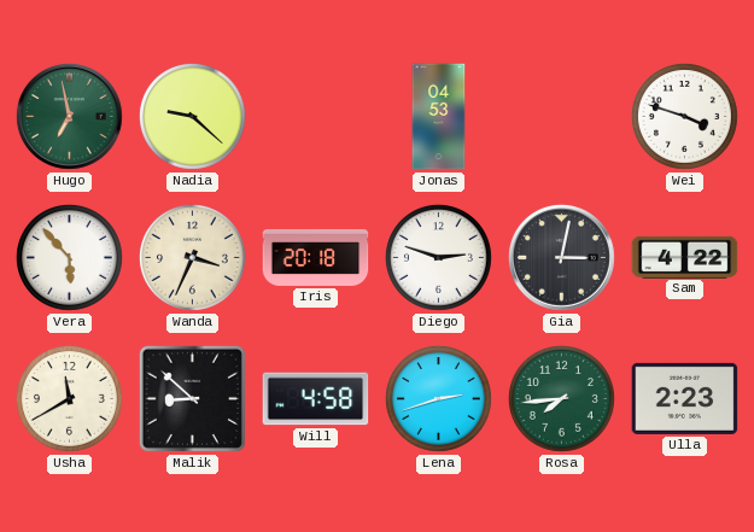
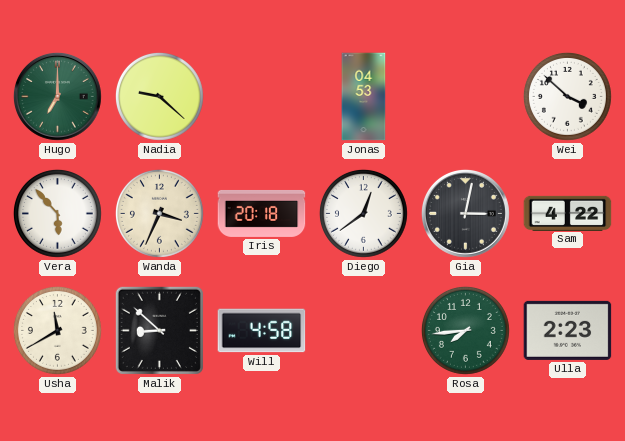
Hugo: 6:58 -> 7:00
Wei: 3:48 -> 3:52
Diego: 2:48 -> 12:39
Lena: 2:42 -> none
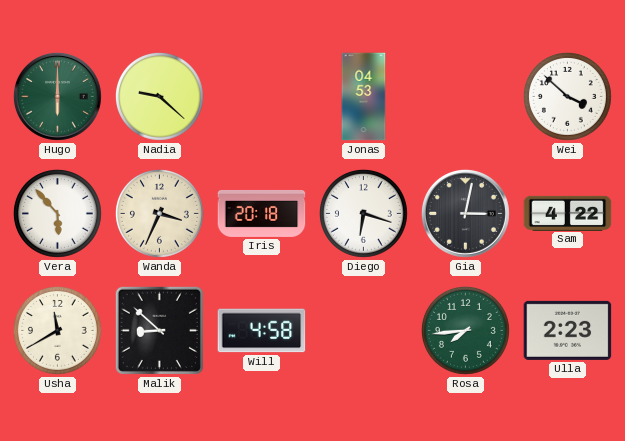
Hugo: 7:00 -> 6:00
Diego: 12:39 -> 6:18
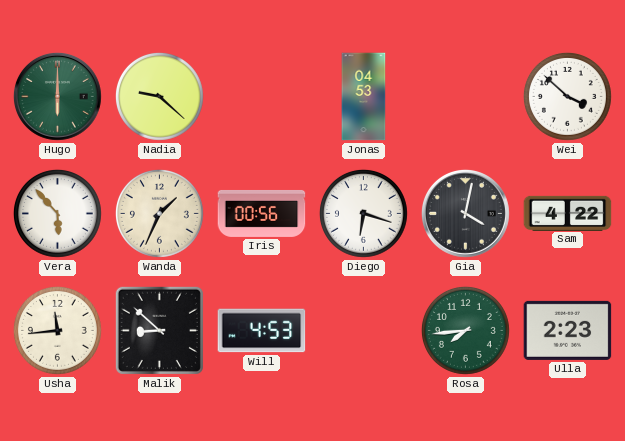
Wanda: 3:34 -> 1:34
Iris: 20:18 -> 00:56
Gia: 3:02 -> 4:02
Usha: 11:40 -> 11:44
Will: 4:58 -> 4:53
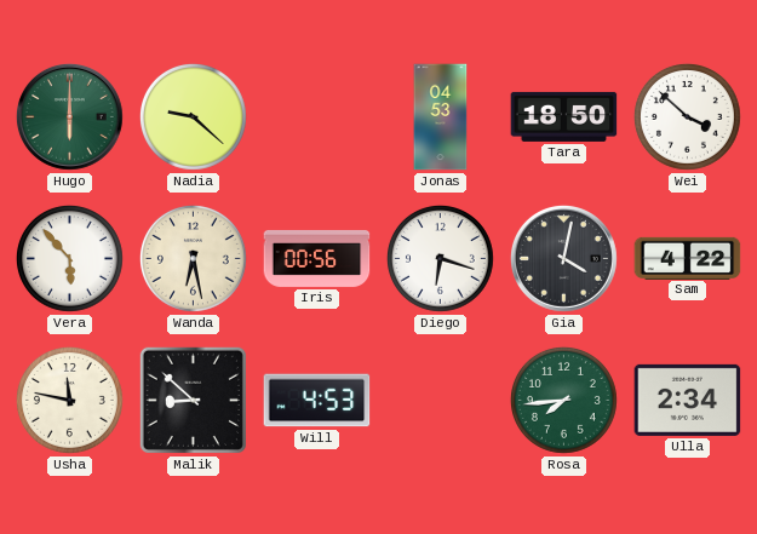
Tara: none -> 18:50
Wanda: 1:34 -> 6:28
Usha: 11:44 -> 11:47
Ulla: 2:23 -> 2:34
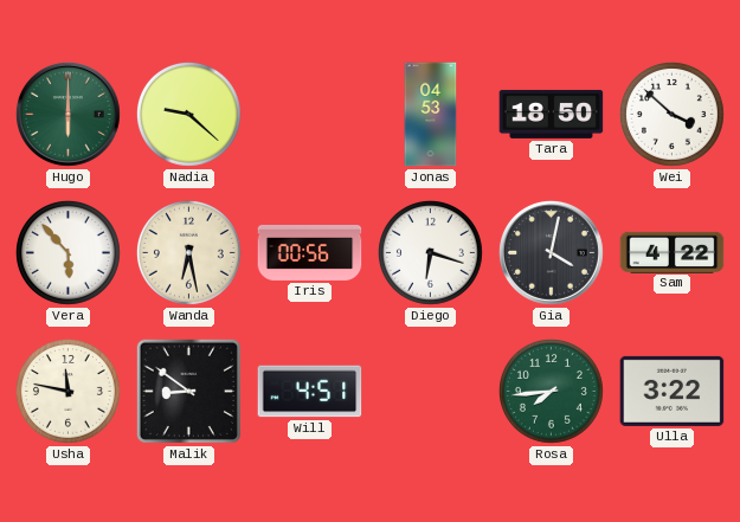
Malik: 8:52 -> 8:51
Will: 4:53 -> 4:51
Ulla: 2:34 -> 3:22
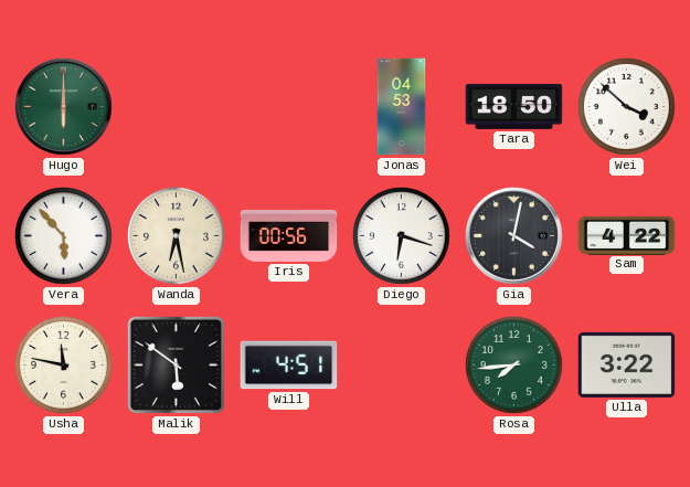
Nadia: 9:22 -> none
Malik: 8:51 -> 5:51
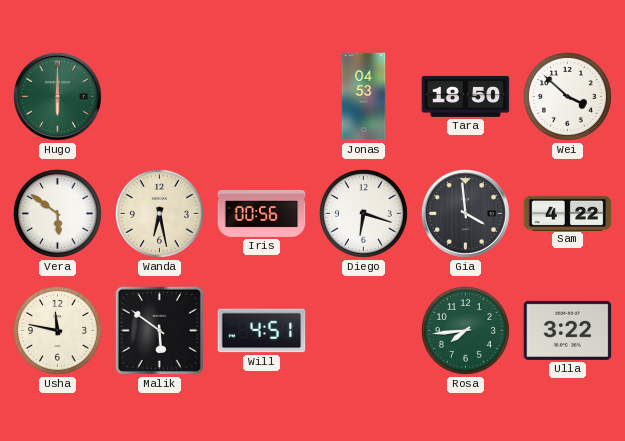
Vera: 5:53 -> 5:51
Gia: 4:02 -> 3:59
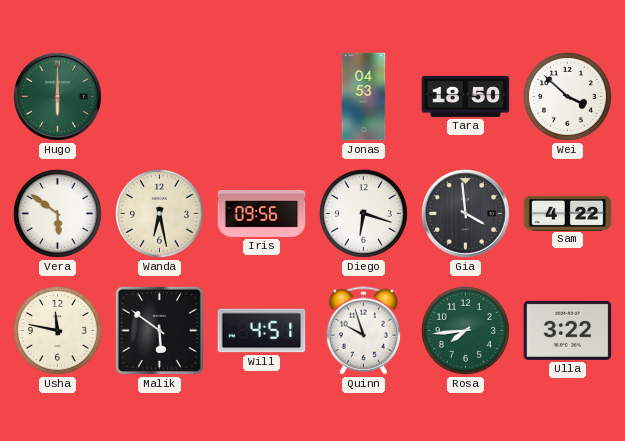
Iris: 00:56 -> 09:56
Quinn: none -> 9:57
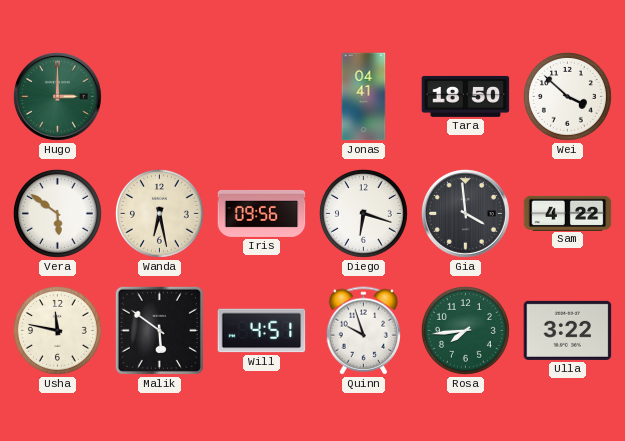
Hugo: 6:00 -> 3:00
Jonas: 04:53 -> 04:41
